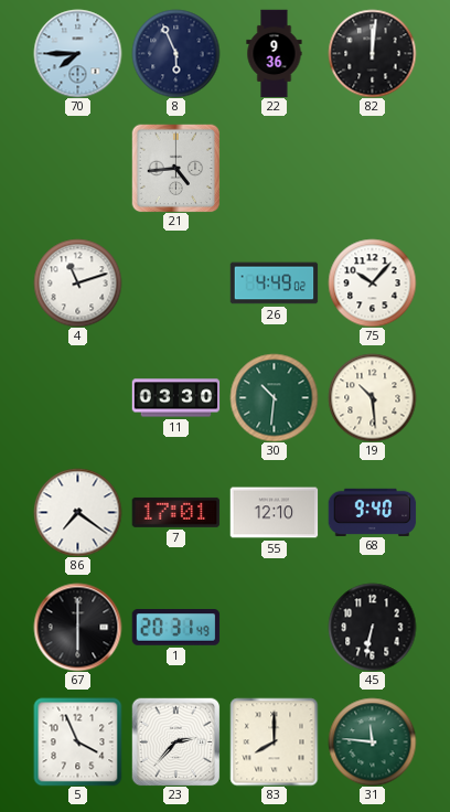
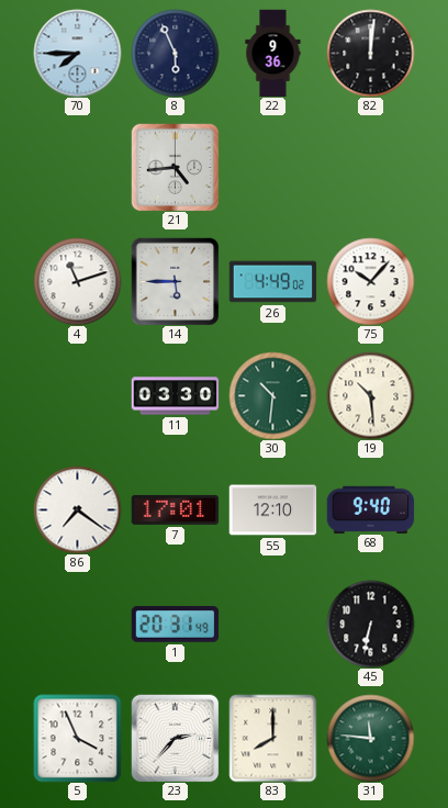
14: none -> 5:45
67: 6:00 -> none
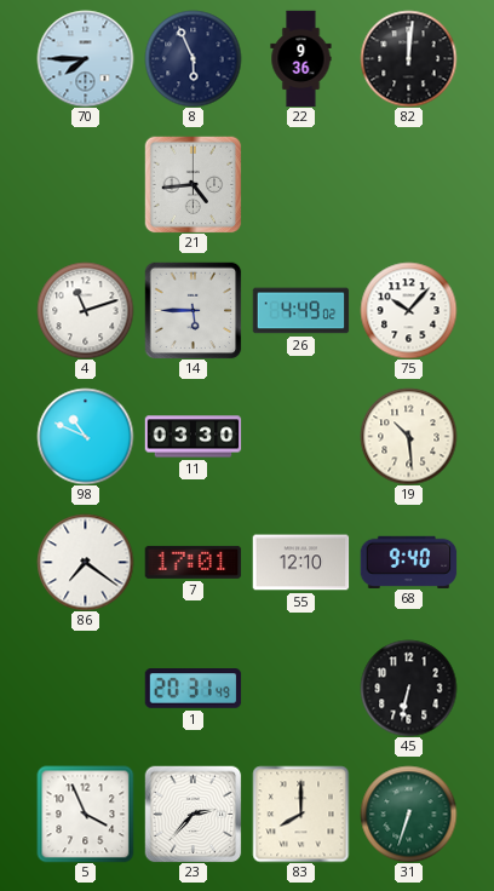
98: none -> 10:49
30: 10:31 -> none
31: 11:46 -> 6:33
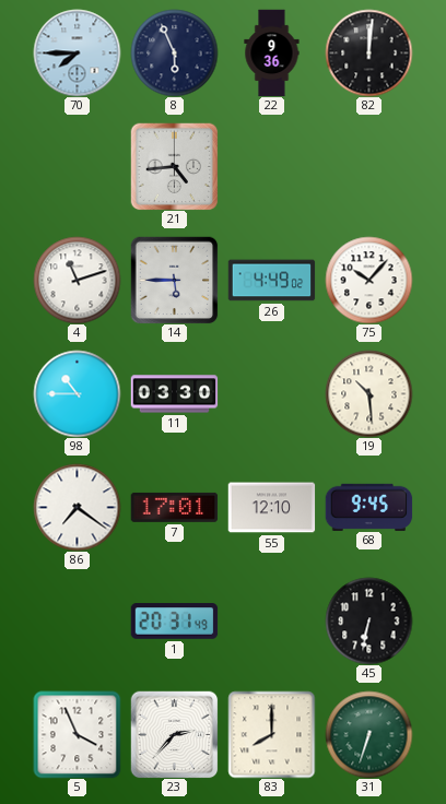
98: 10:49 -> 10:45
68: 9:40 -> 9:45
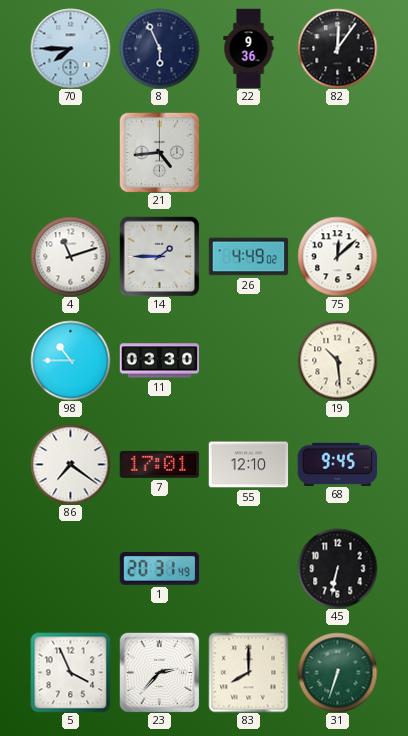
82: 12:01 -> 12:06
14: 5:45 -> 1:45
75: 10:07 -> 12:08
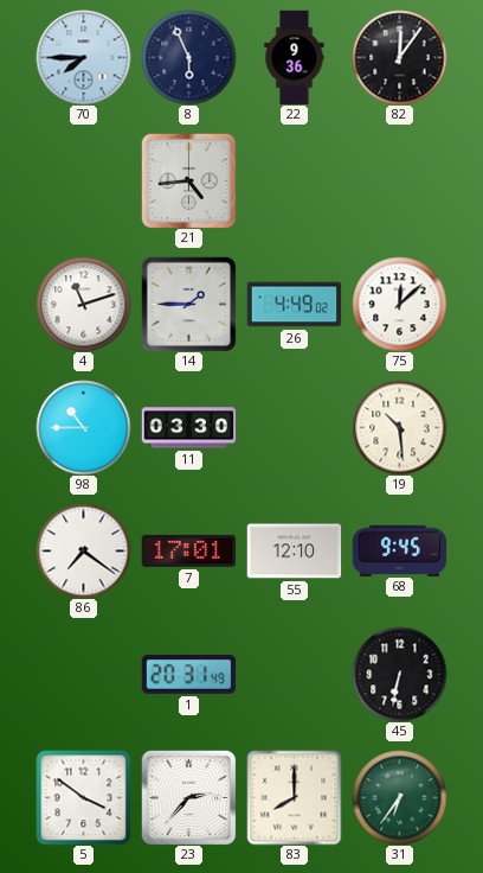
5: 3:56 -> 3:51
31: 6:33 -> 6:36
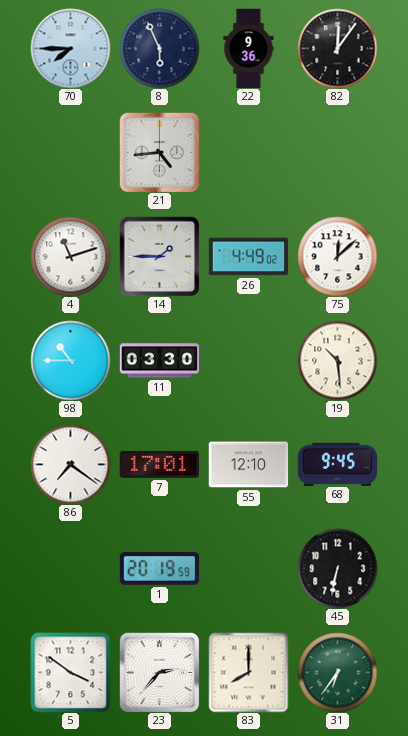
1: 20:31 -> 20:19
